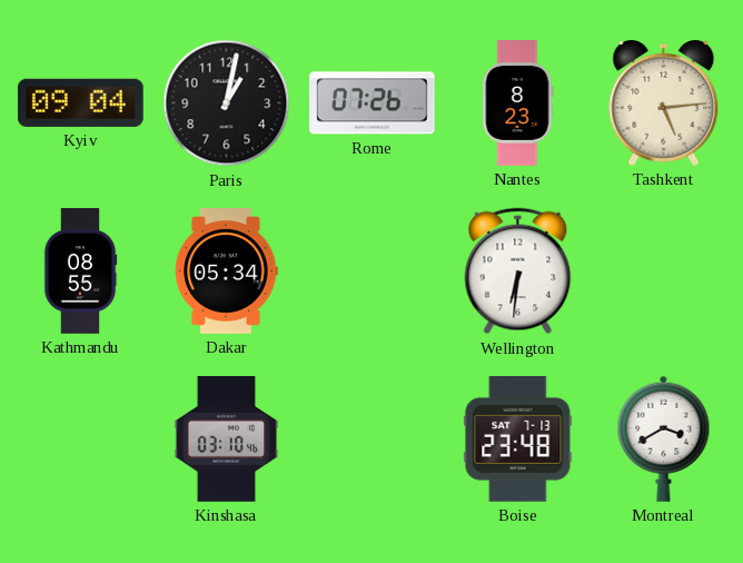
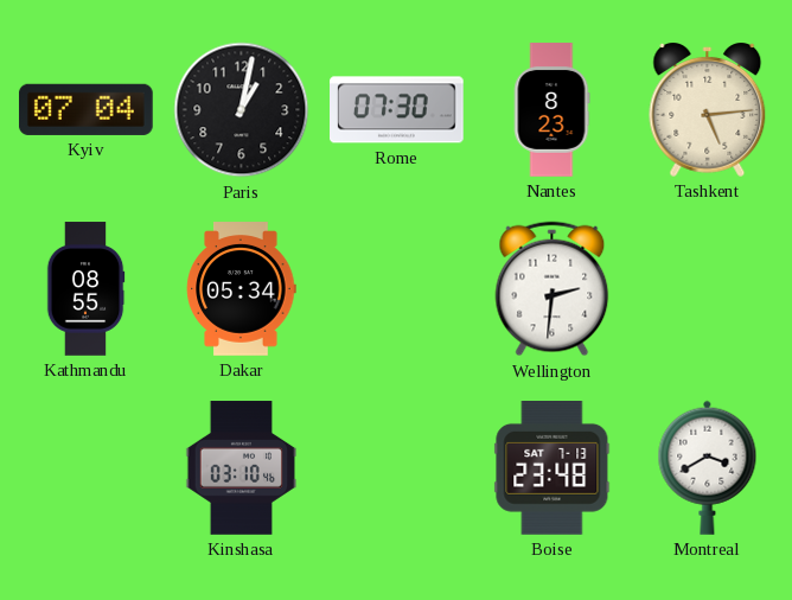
Kyiv: 09:04 -> 07:04
Rome: 07:26 -> 07:30
Wellington: 6:31 -> 2:31
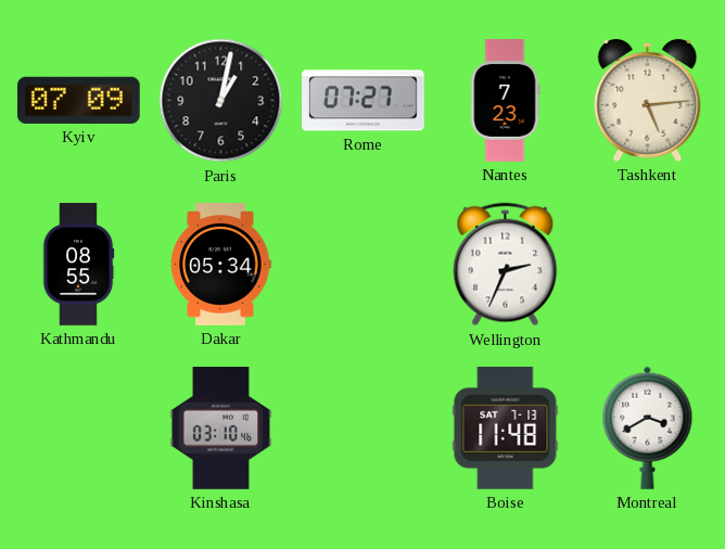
Kyiv: 07:04 -> 07:09
Rome: 07:30 -> 07:27
Nantes: 8:23 -> 7:23
Wellington: 2:31 -> 2:34
Boise: 23:48 -> 11:48
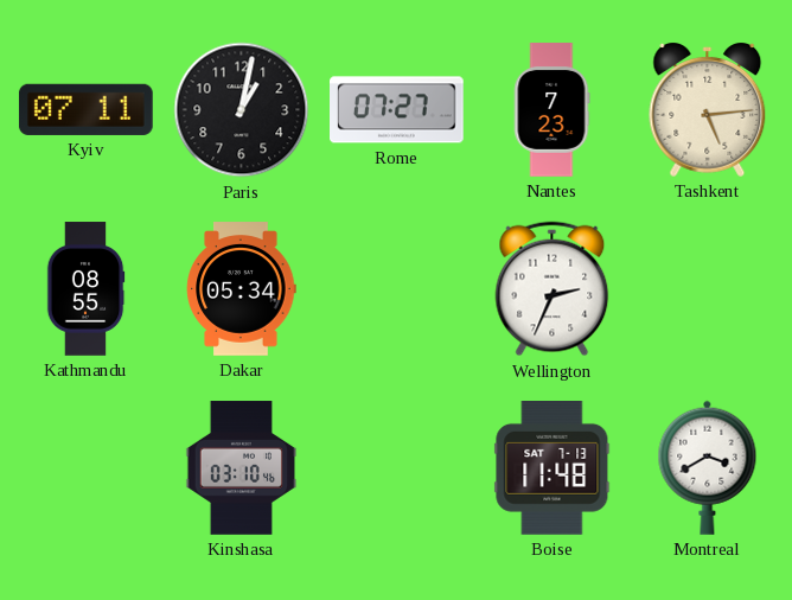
Kyiv: 07:09 -> 07:11
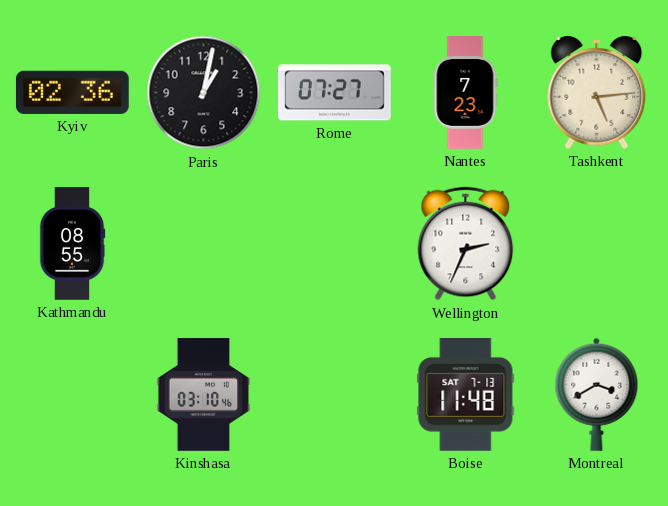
Kyiv: 07:11 -> 02:36
Dakar: 05:34 -> none
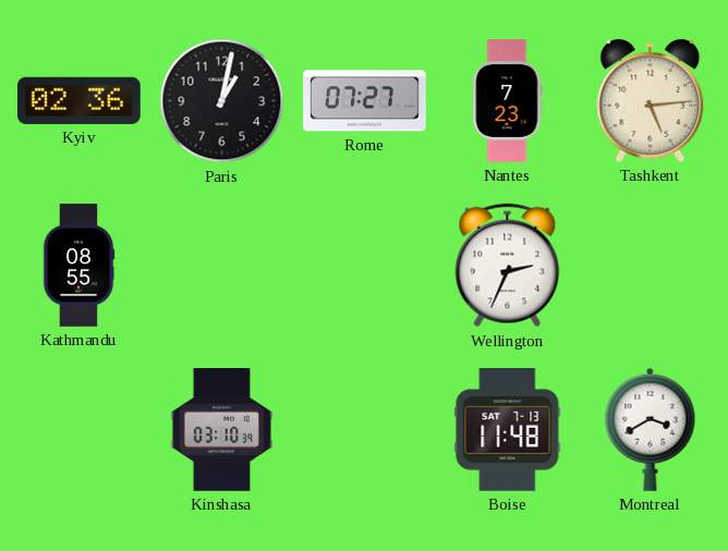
Kinshasa: 03:10:46 -> 03:10:39
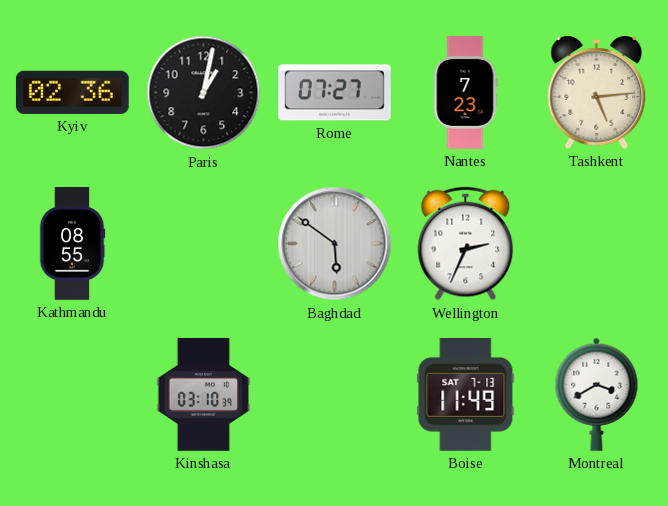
Baghdad: none -> 5:51
Boise: 11:48 -> 11:49
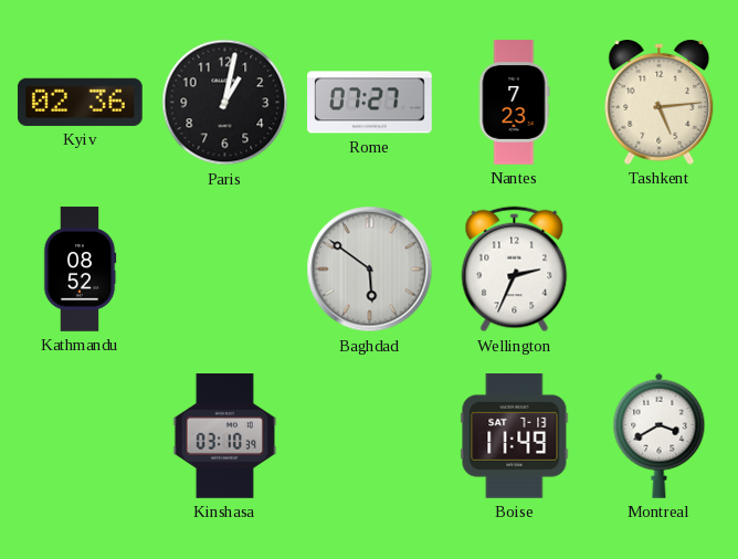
Kathmandu: 08:55 -> 08:52
